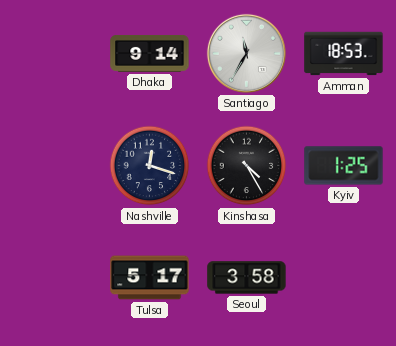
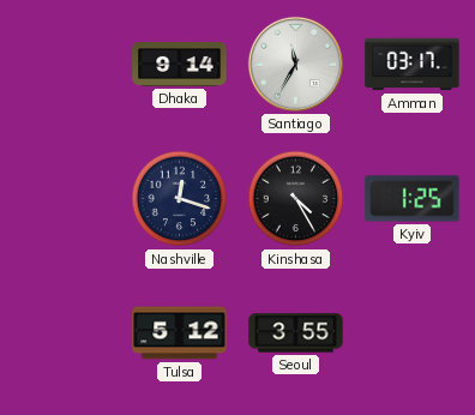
Amman: 18:53 -> 03:17
Tulsa: 5:17 -> 5:12
Seoul: 3:58 -> 3:55
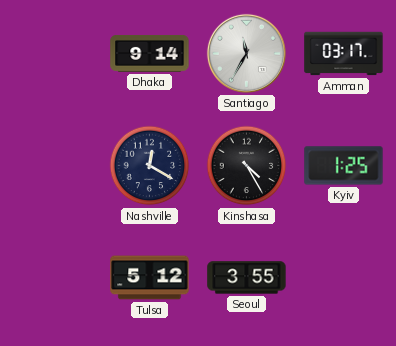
Nashville: 12:18 -> 12:20
